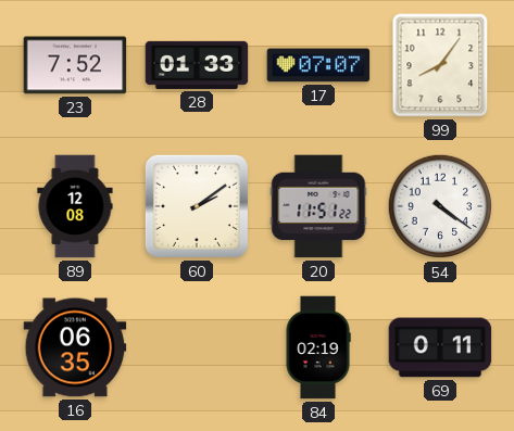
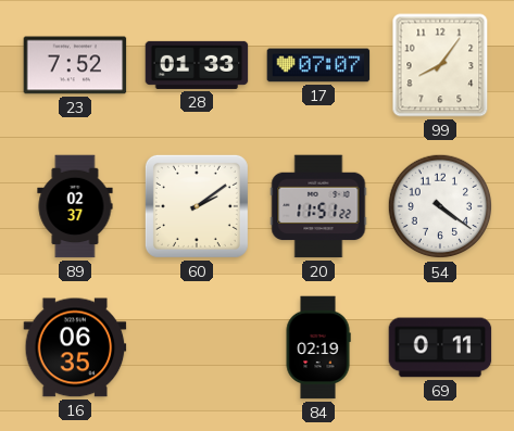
89: 12:08 -> 02:37
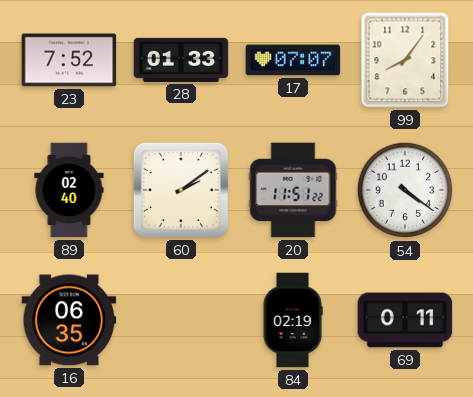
89: 02:37 -> 02:40
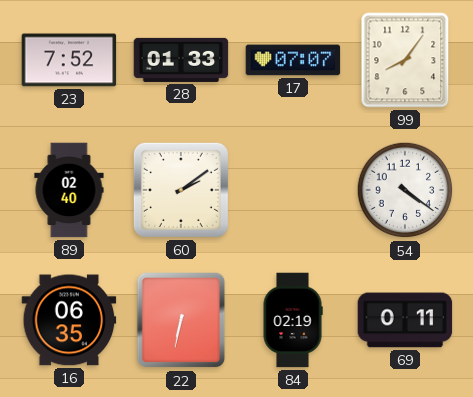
20: 11:51 -> none
22: none -> 6:32
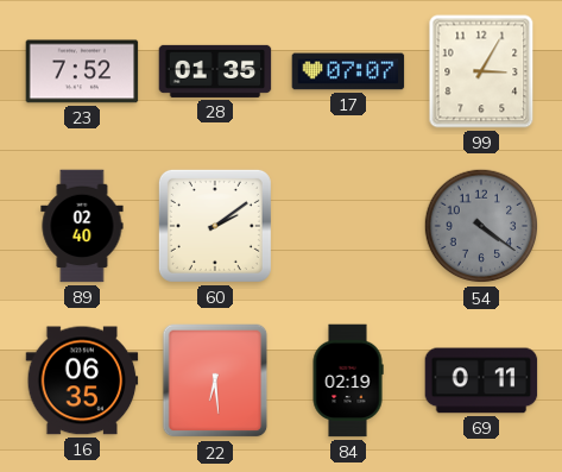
28: 01:33 -> 01:35
99: 8:06 -> 3:05
54 dial: white -> grey
22: 6:32 -> 6:29
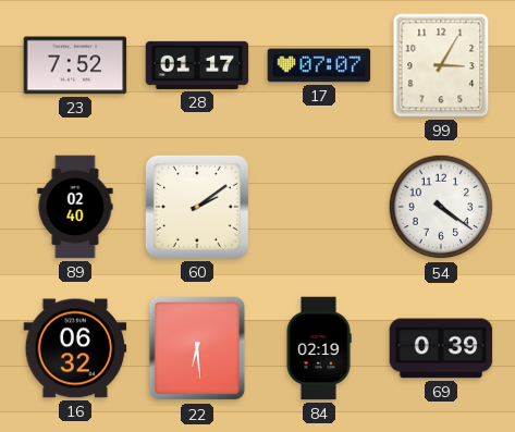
28: 01:35 -> 01:17
54 dial: grey -> white
16: 06:35 -> 06:32
69: 0:11 -> 0:39
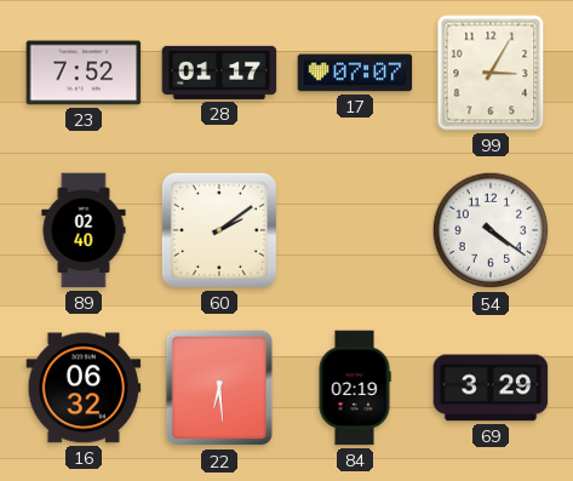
69: 0:39 -> 3:29
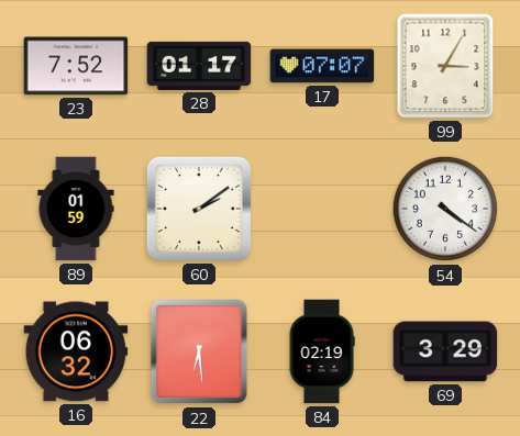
89: 02:40 -> 01:59
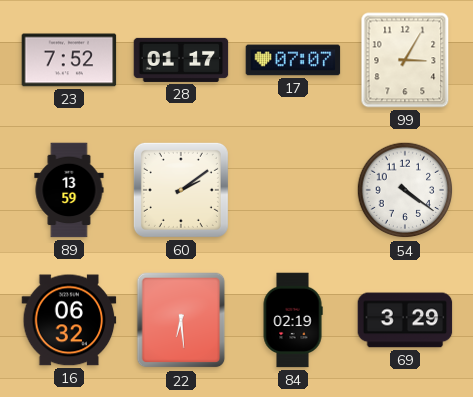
89: 01:59 -> 13:59
